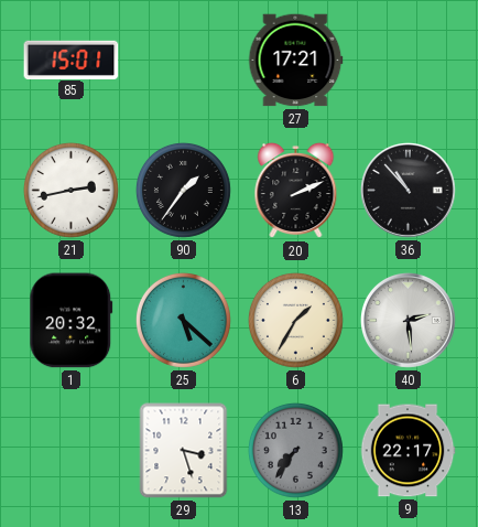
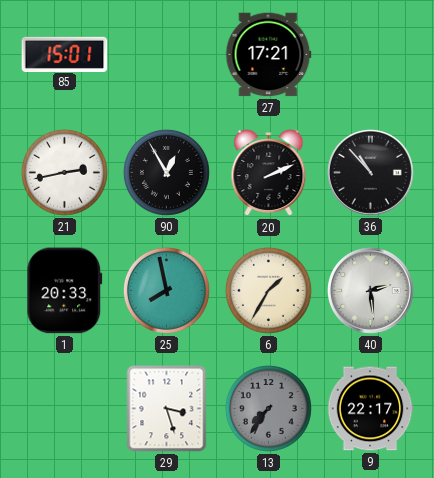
90: 1:36 -> 12:55
1: 20:32 -> 20:33
25: 5:22 -> 7:58
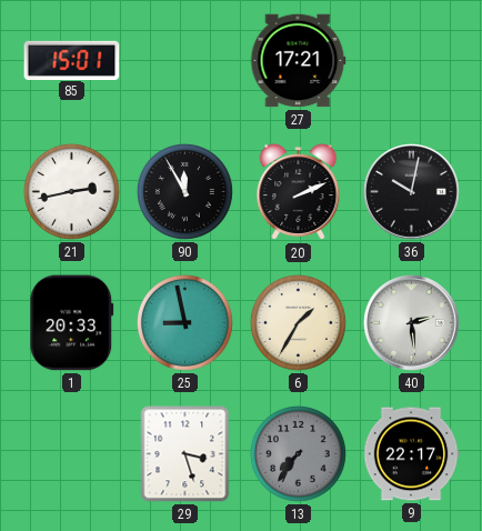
90: 12:55 -> 11:55
36: 10:53 -> 10:02
25: 7:58 -> 8:58
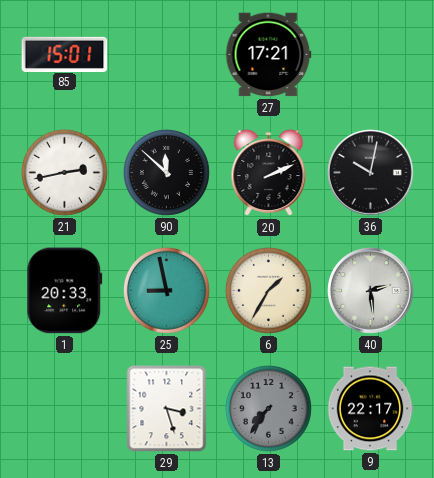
90: 11:55 -> 11:52
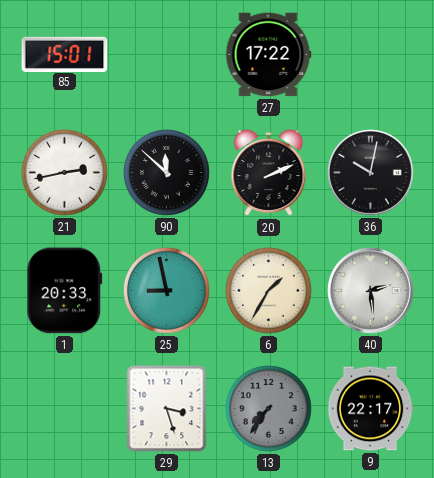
27: 17:21 -> 17:22
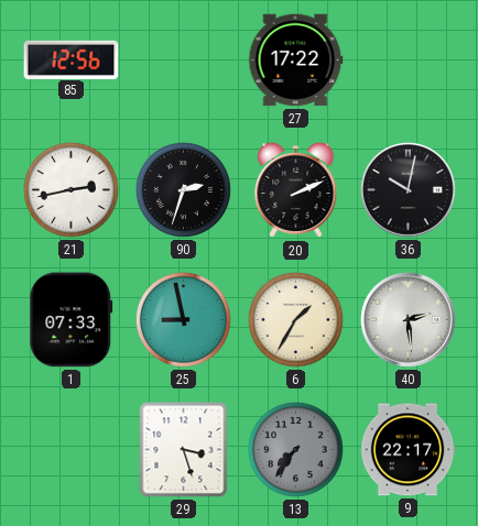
85: 15:01 -> 12:56
90: 11:52 -> 2:33
1: 20:33 -> 07:33
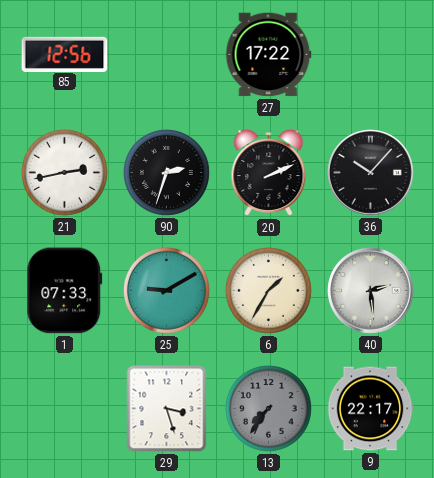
36: 10:02 -> 10:07
25: 8:58 -> 9:10
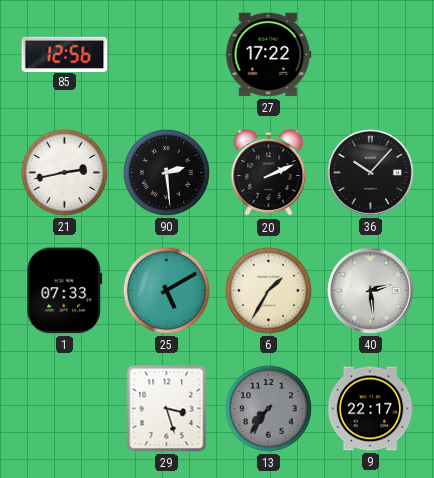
90: 2:33 -> 2:29
25: 9:10 -> 5:10
